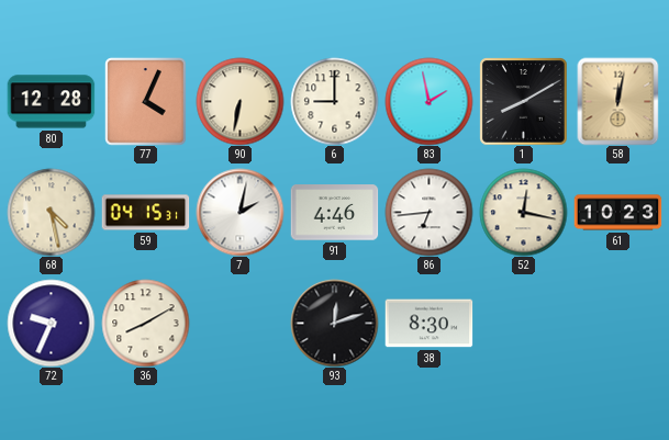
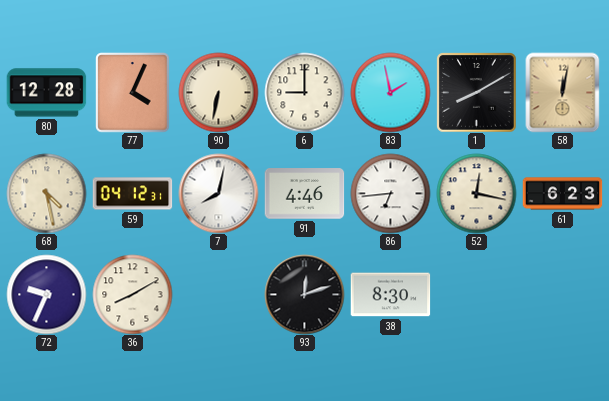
59: 04:15 -> 04:12
7: 2:02 -> 8:02
61: 10:23 -> 6:23
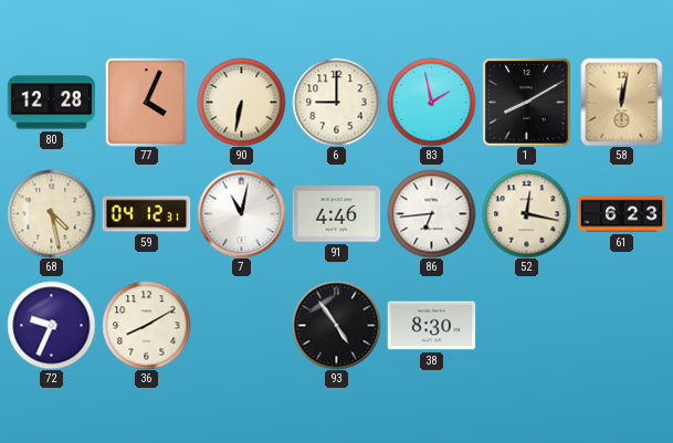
7: 8:02 -> 11:02
93: 12:12 -> 4:54
